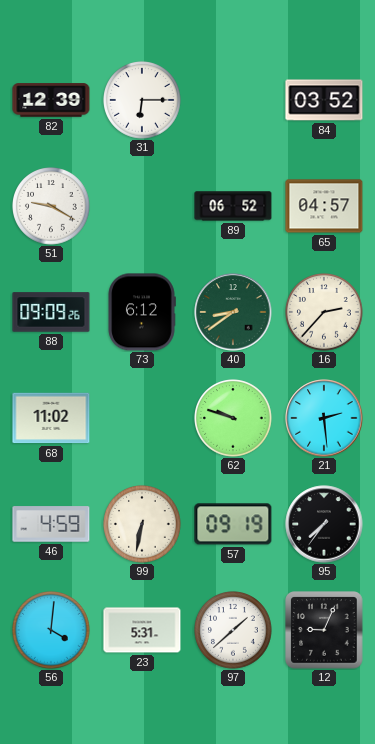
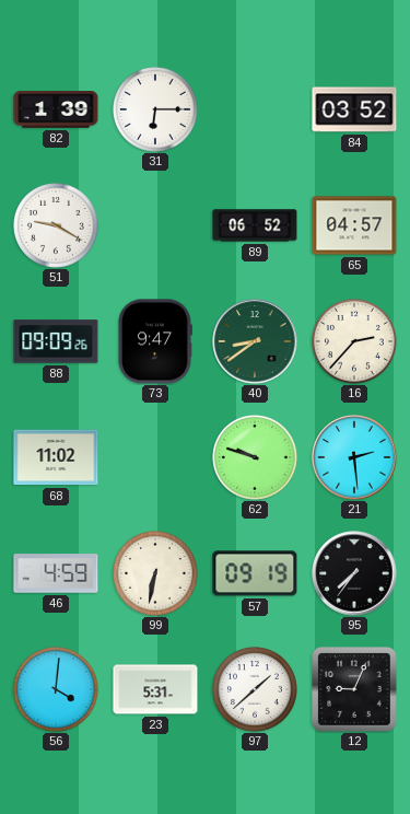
82: 12:39 -> 1:39
73: 6:12 -> 9:47
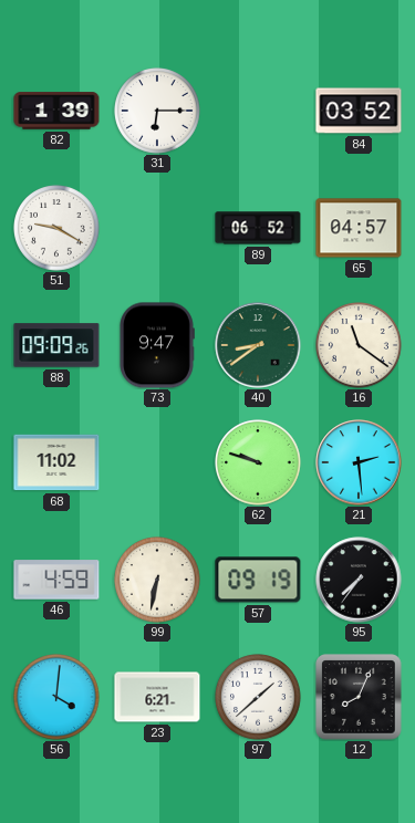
16: 2:37 -> 11:21
23: 5:31 -> 6:21
12: 9:04 -> 8:04
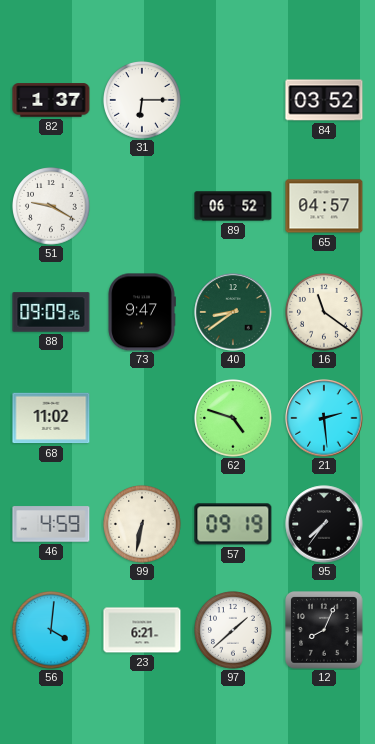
82: 1:39 -> 1:37
62: 9:48 -> 4:48
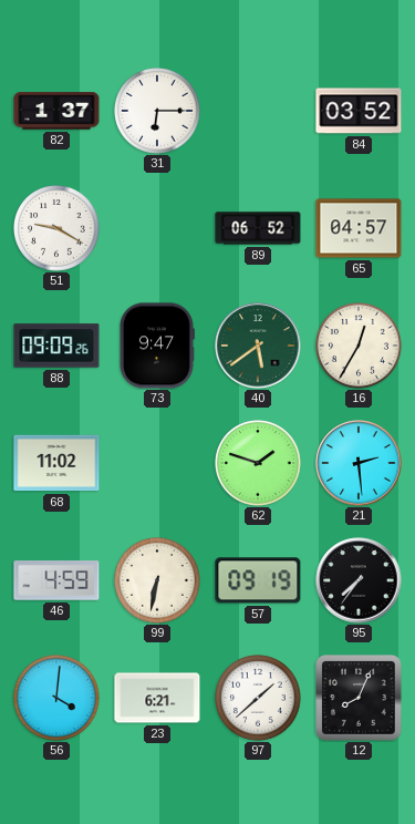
40: 8:39 -> 5:39
16: 11:21 -> 12:35
62: 4:48 -> 1:48
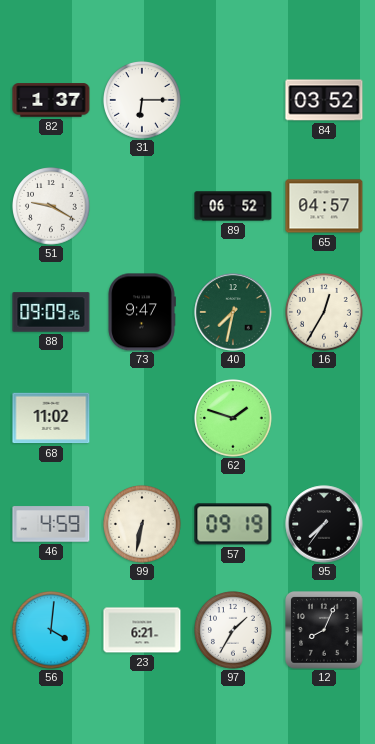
40: 5:39 -> 7:32
21: 2:29 -> none
97: 1:38 -> 1:35
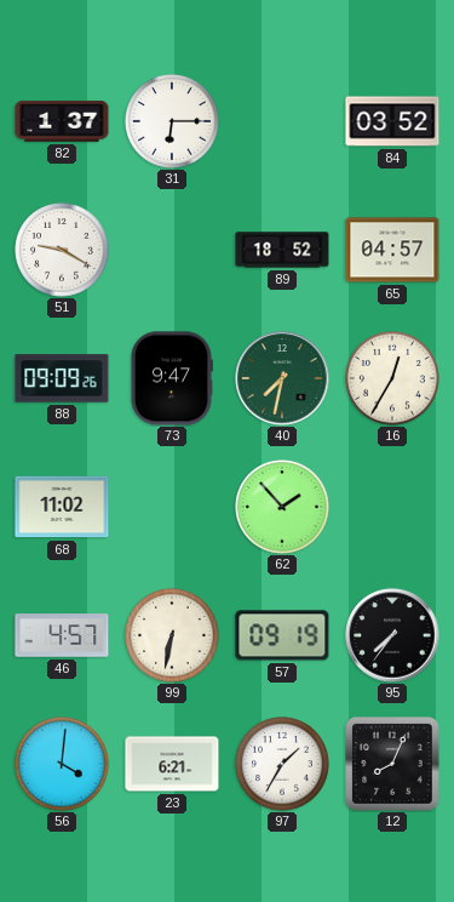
89: 06:52 -> 18:52
62: 1:48 -> 1:53
46: 4:59 -> 4:57
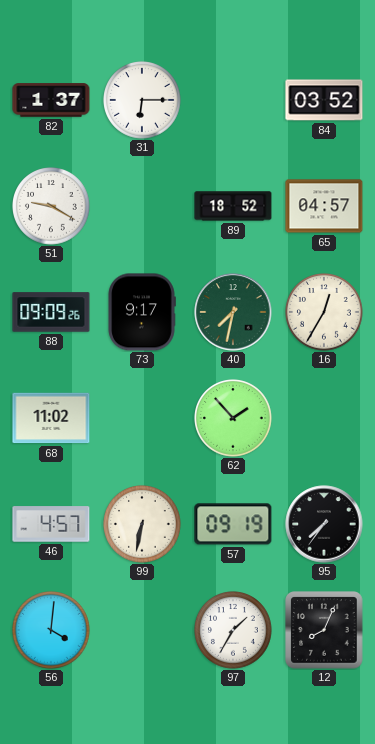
73: 9:47 -> 9:17
23: 6:21 -> none
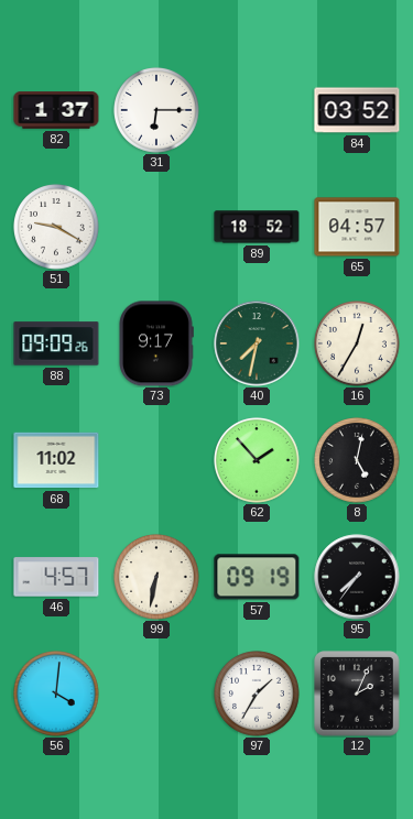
8: none -> 5:02
12: 8:04 -> 2:04
